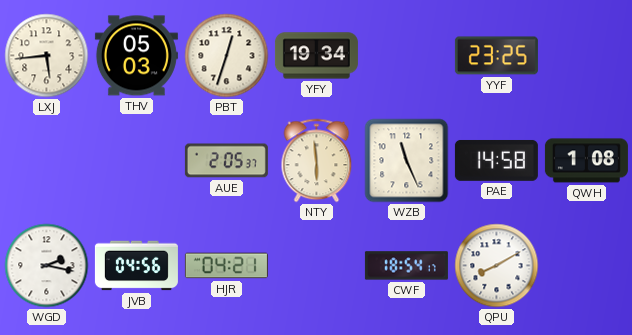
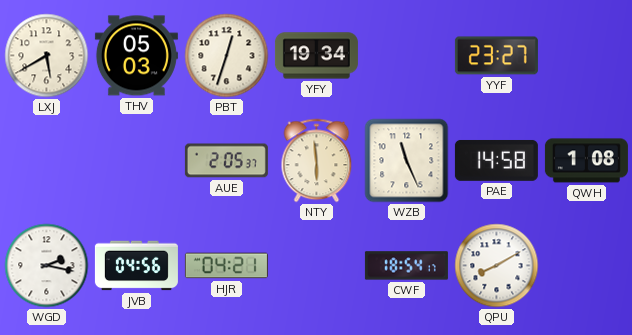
LXJ: 5:44 -> 5:40
YYF: 23:25 -> 23:27
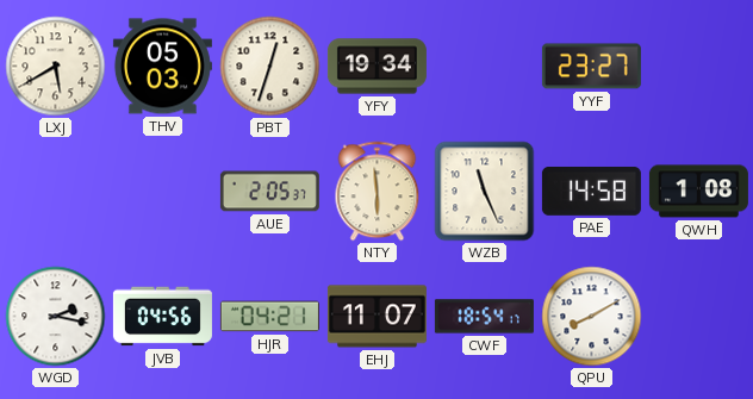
EHJ: none -> 11:07
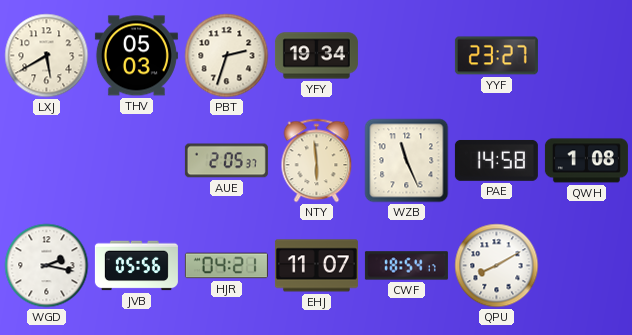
PBT: 12:33 -> 2:33
JVB: 04:56 -> 05:56
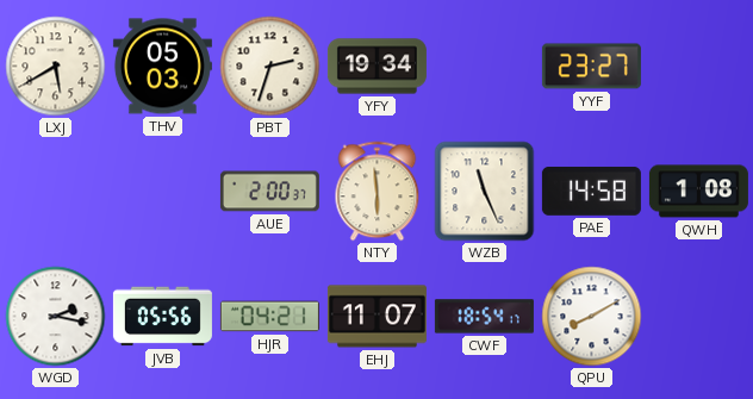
AUE: 2:05 -> 2:00
